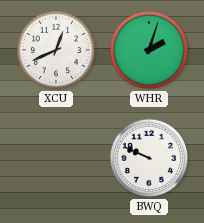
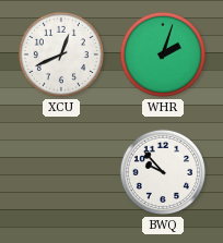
BWQ: 9:49 -> 9:53
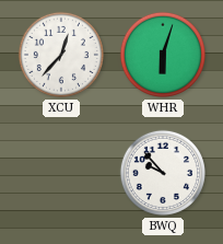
XCU: 12:41 -> 12:37
WHR: 2:03 -> 6:03
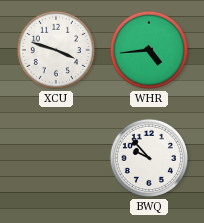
XCU: 12:37 -> 3:48
WHR: 6:03 -> 4:44
